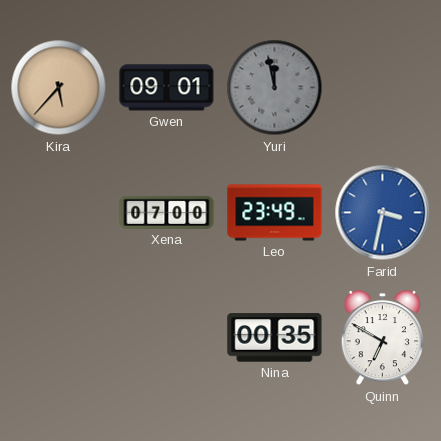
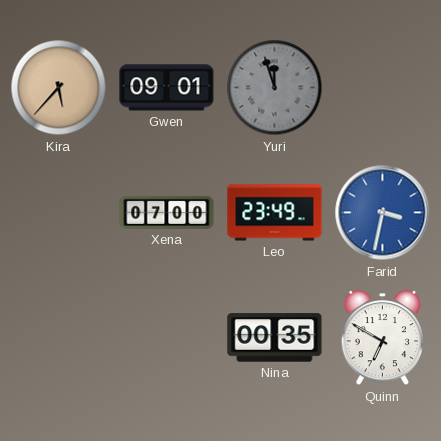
Yuri: 11:58 -> 11:57
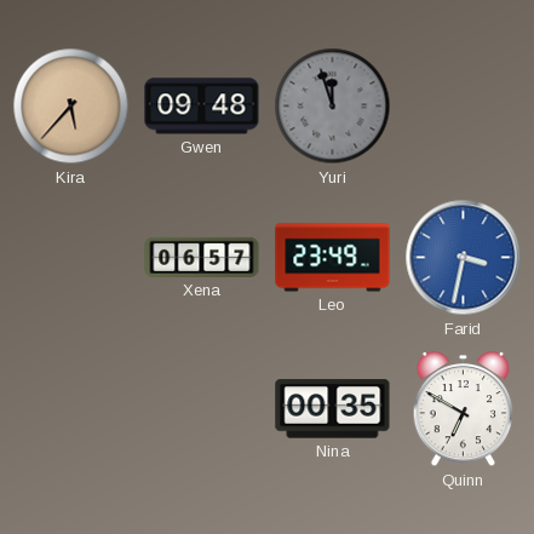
Gwen: 09:01 -> 09:48
Xena: 07:00 -> 06:57
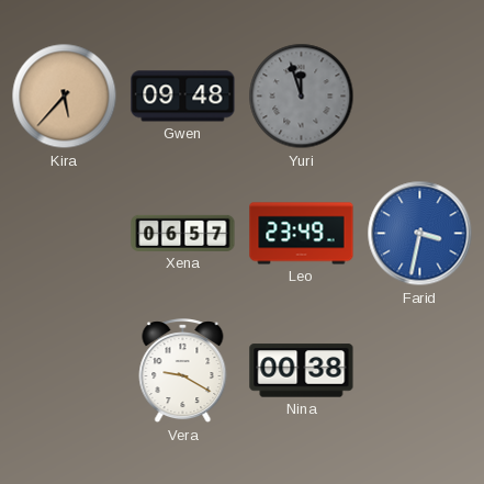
Vera: none -> 9:20
Nina: 00:35 -> 00:38
Quinn: 6:50 -> none
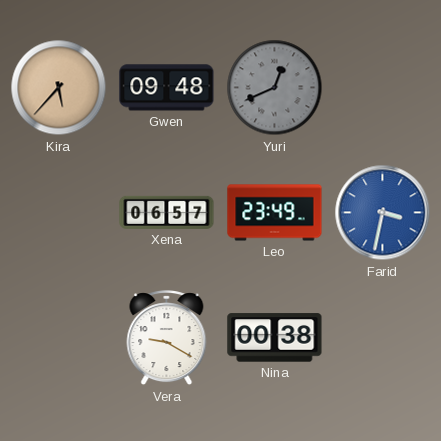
Yuri: 11:57 -> 12:41
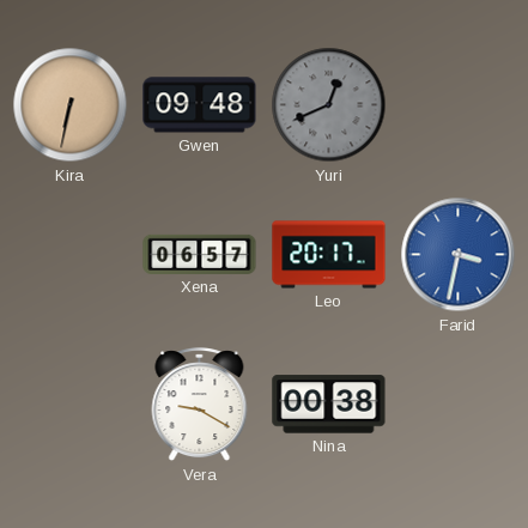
Kira: 5:37 -> 6:32
Leo: 23:49 -> 20:17
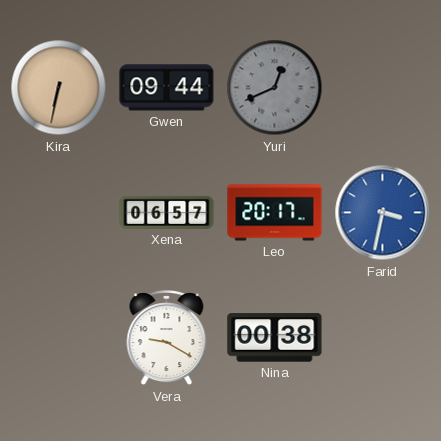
Gwen: 09:48 -> 09:44
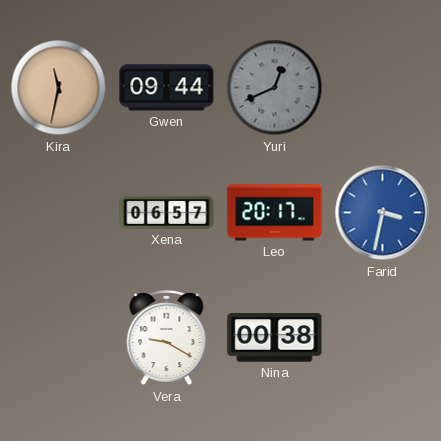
Kira: 6:32 -> 11:32
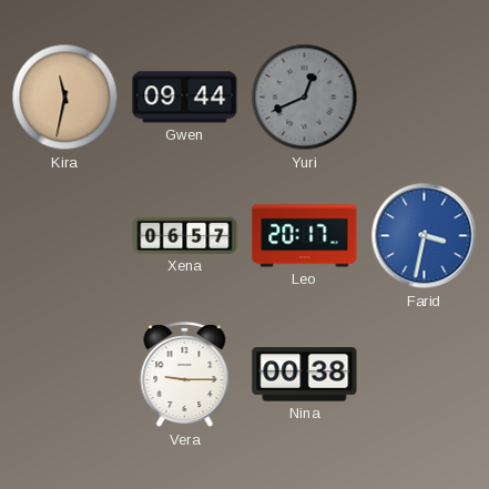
Vera: 9:20 -> 9:15
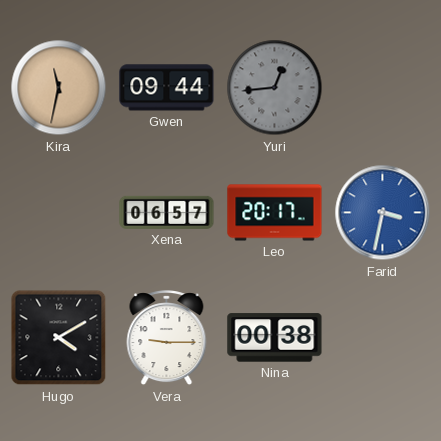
Yuri: 12:41 -> 12:44
Hugo: none -> 4:10
